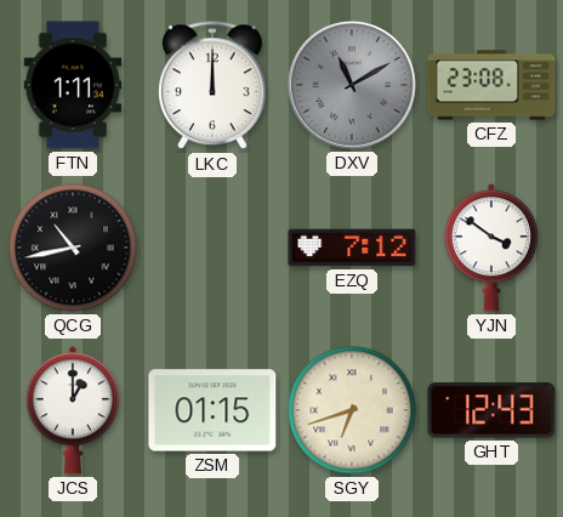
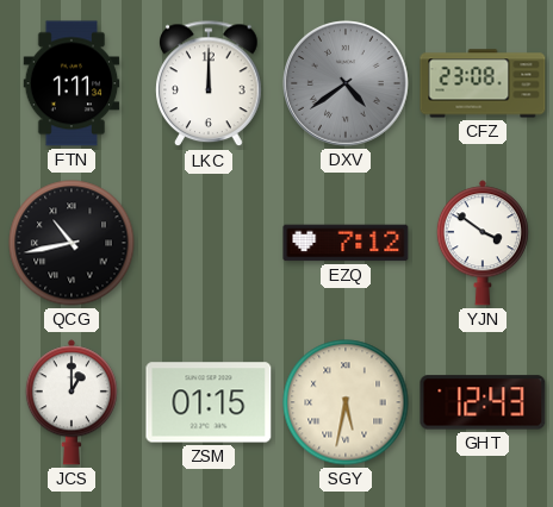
DXV: 11:10 -> 4:39
SGY: 6:42 -> 5:32
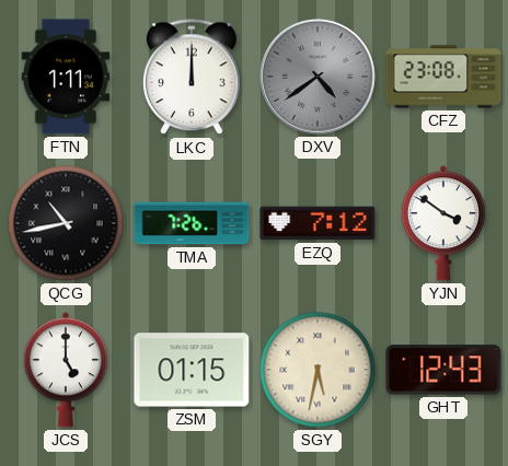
TMA: none -> 7:26
JCS: 1:00 -> 5:00
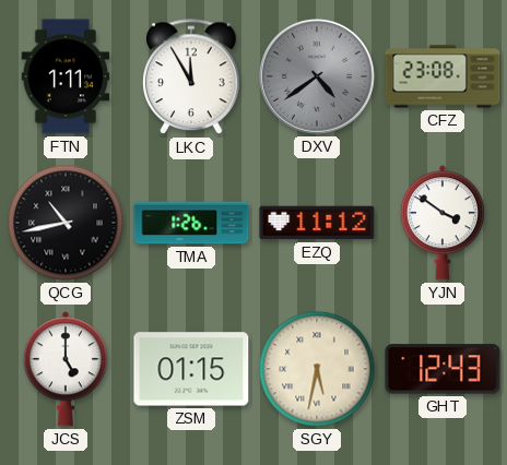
LKC: 12:00 -> 11:55
TMA: 7:26 -> 1:26
EZQ: 7:12 -> 11:12
